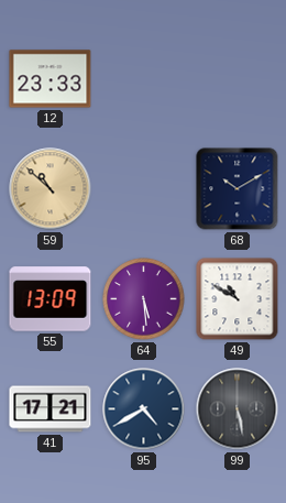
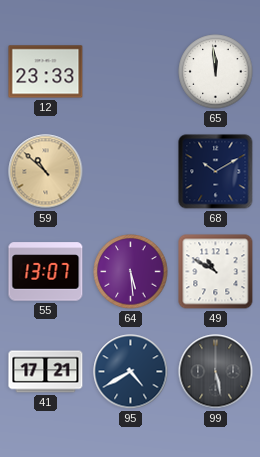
65: none -> 11:59
55: 13:09 -> 13:07
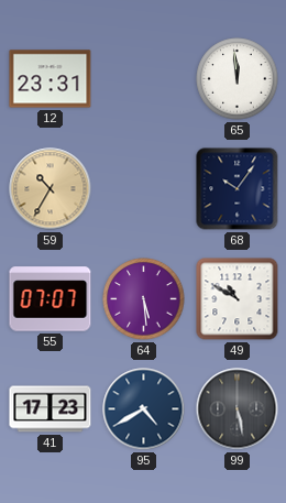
12: 23:33 -> 23:31
59: 10:52 -> 10:35
68: 10:10 -> 10:06
55: 13:07 -> 07:07
41: 17:21 -> 17:23
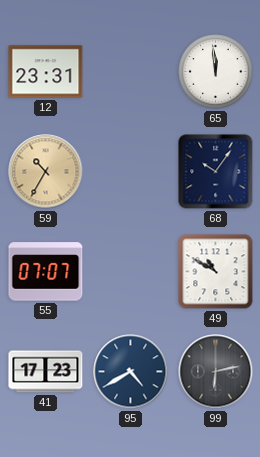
64: 5:29 -> none
99: 5:28 -> 6:13
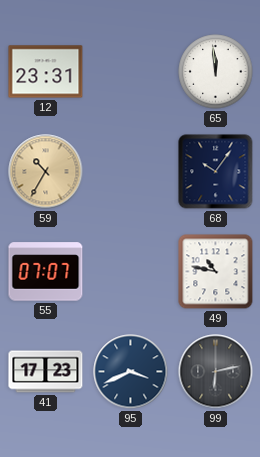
49: 10:50 -> 10:47
95: 4:40 -> 3:41
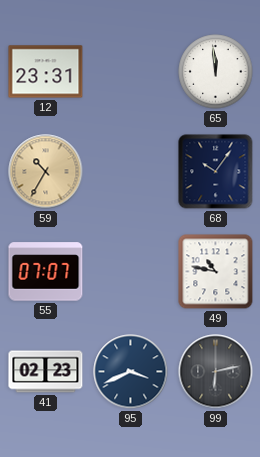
41: 17:23 -> 02:23
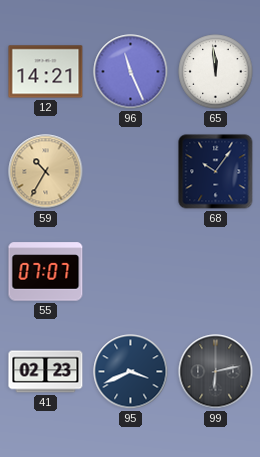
12: 23:31 -> 14:21
96: none -> 11:26
49: 10:47 -> none
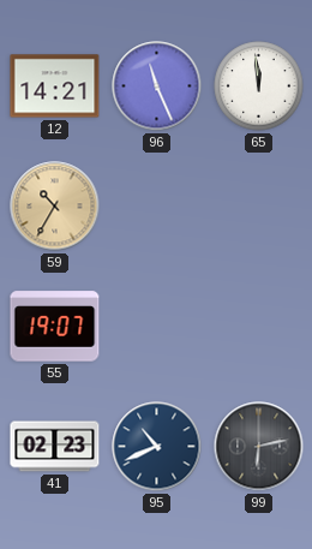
68: 10:06 -> none
55: 07:07 -> 19:07
95: 3:41 -> 10:41
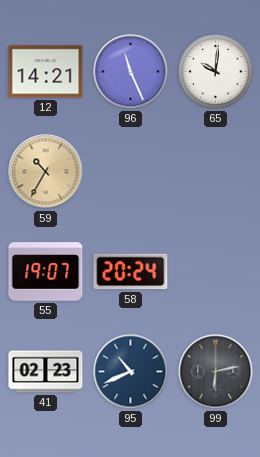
65: 11:59 -> 10:01
58: none -> 20:24
